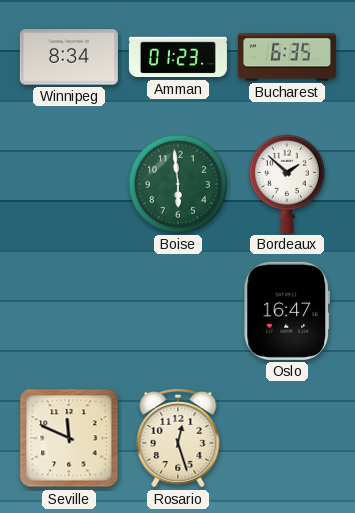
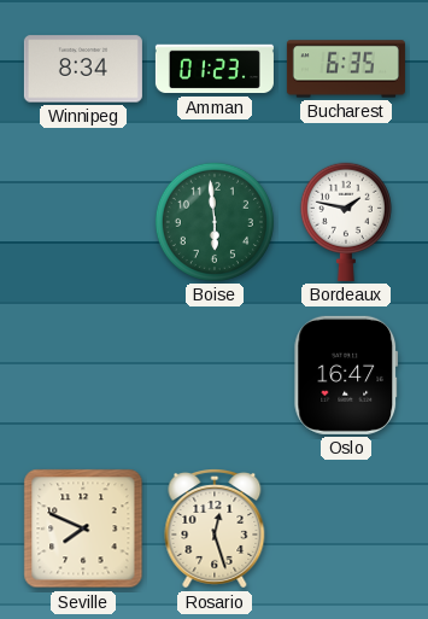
Bordeaux: 1:52 -> 1:47
Seville: 11:49 -> 7:49
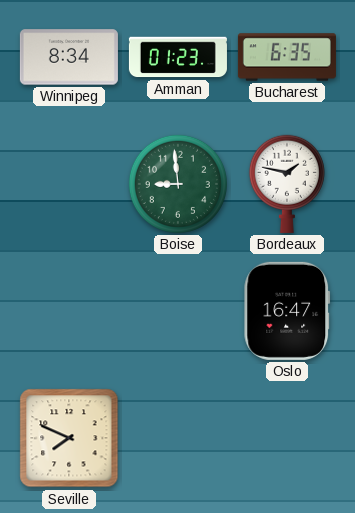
Boise: 5:59 -> 8:59
Rosario: 12:27 -> none
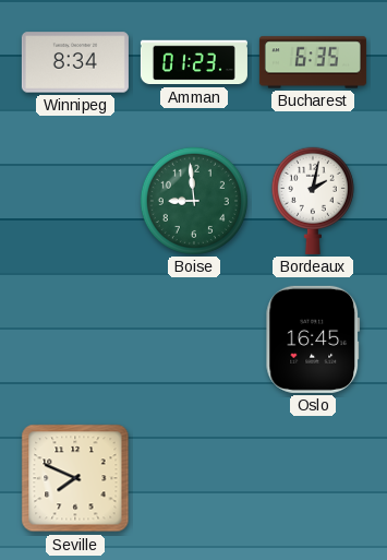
Bordeaux: 1:47 -> 2:02
Oslo: 16:47 -> 16:45
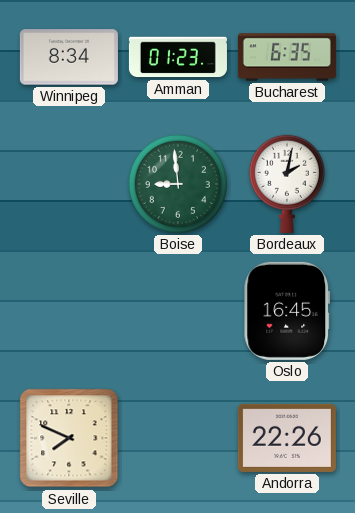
Andorra: none -> 22:26
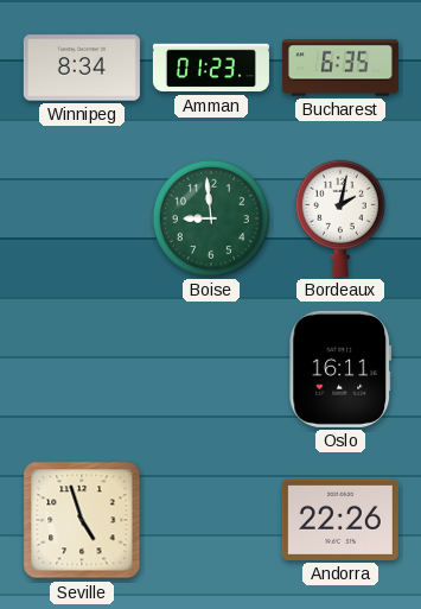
Oslo: 16:45 -> 16:11
Seville: 7:49 -> 4:57
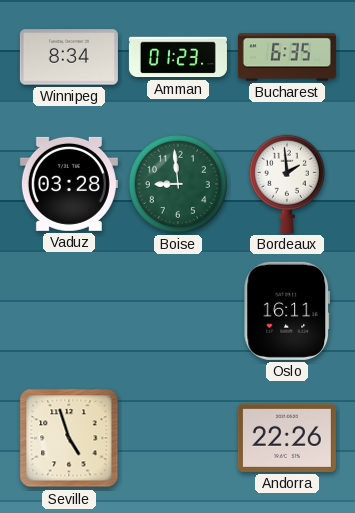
Vaduz: none -> 03:28
Bordeaux: 2:02 -> 1:59
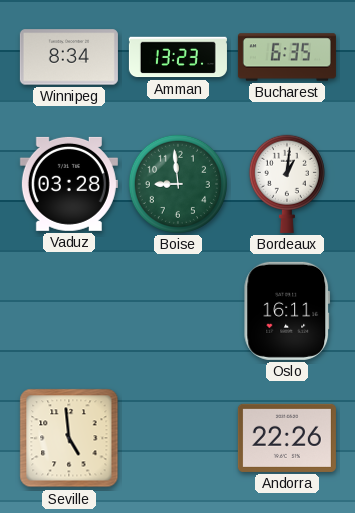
Amman: 01:23 -> 13:23
Bordeaux: 1:59 -> 1:01
Seville: 4:57 -> 4:59
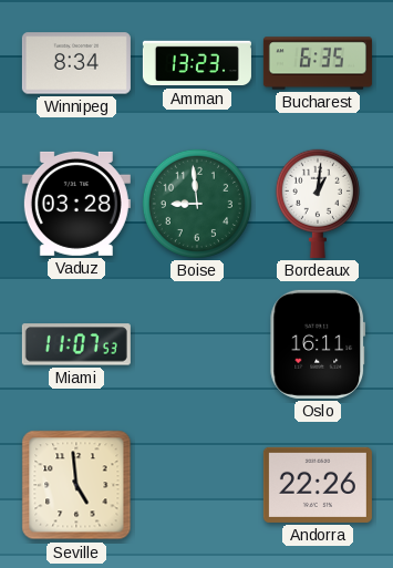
Miami: none -> 11:07
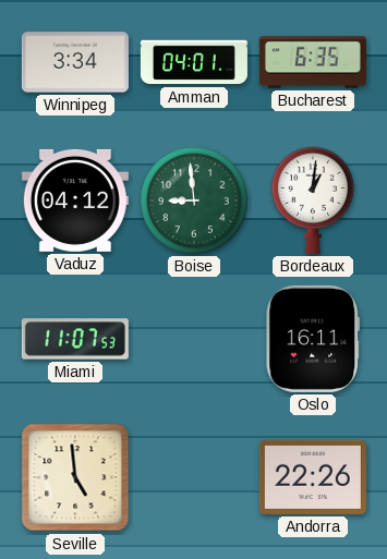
Winnipeg: 8:34 -> 3:34
Amman: 13:23 -> 04:01
Vaduz: 03:28 -> 04:12
